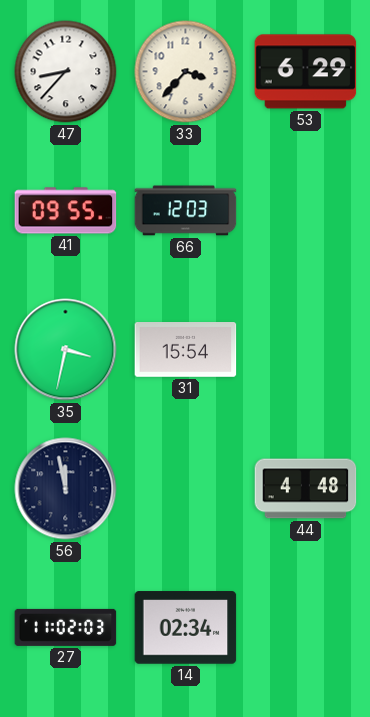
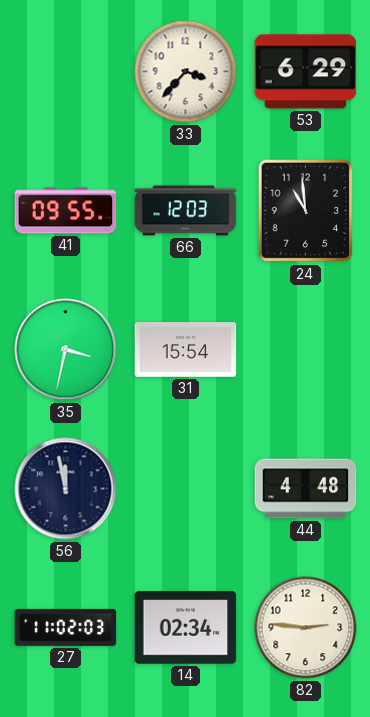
47: 8:37 -> none
24: none -> 10:59
82: none -> 2:46
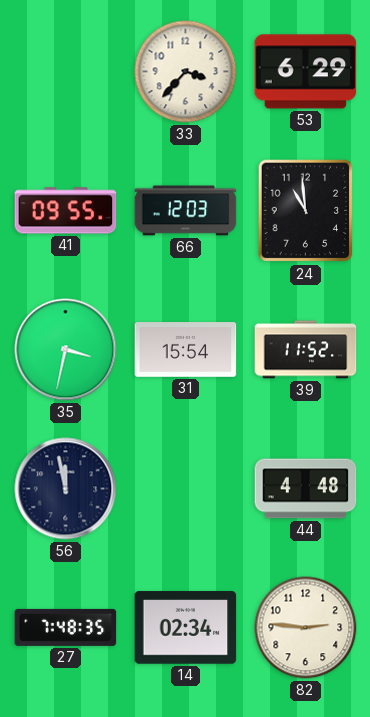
39: none -> 11:52
27: 11:02 -> 7:48
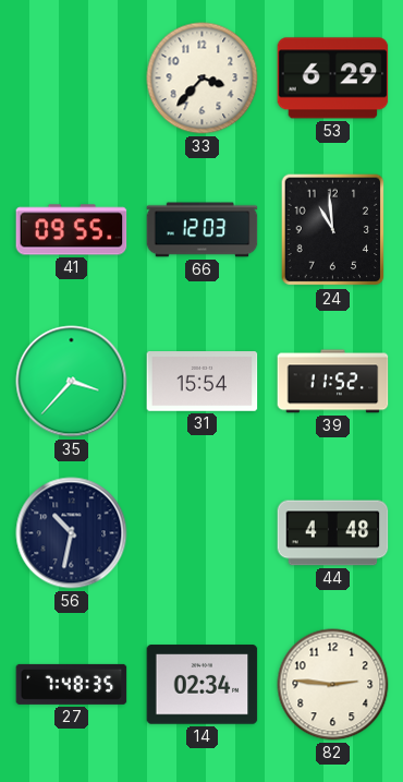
35: 3:32 -> 3:37
56: 11:58 -> 10:32
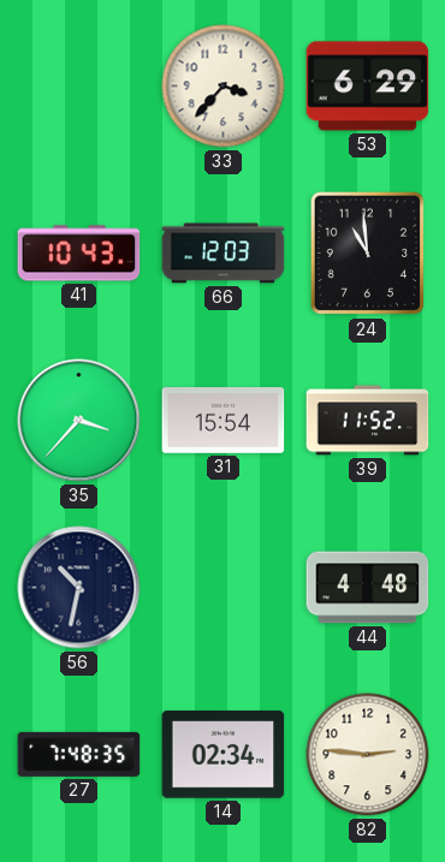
41: 09:55 -> 10:43
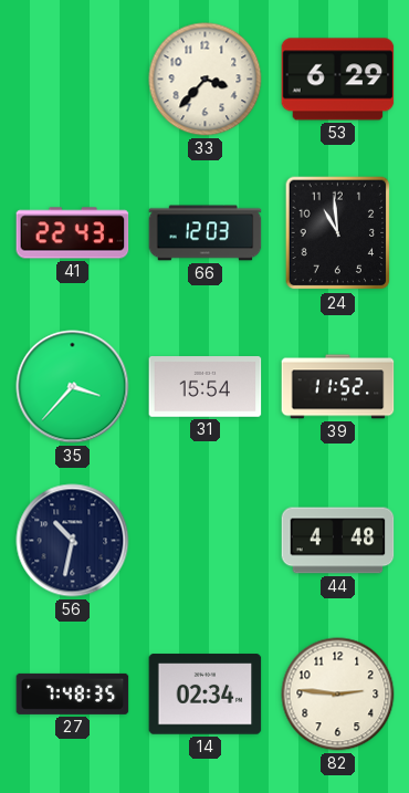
41: 10:43 -> 22:43
